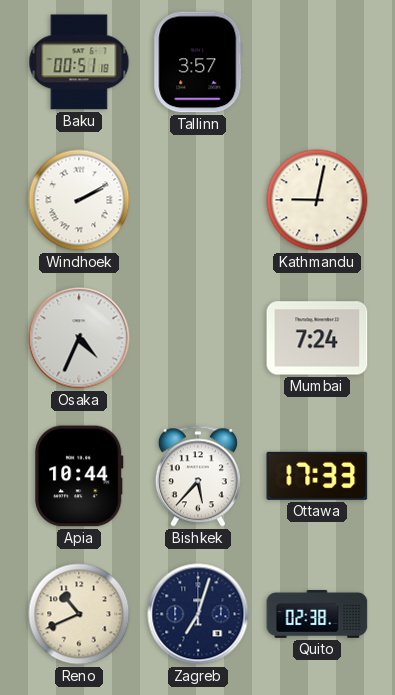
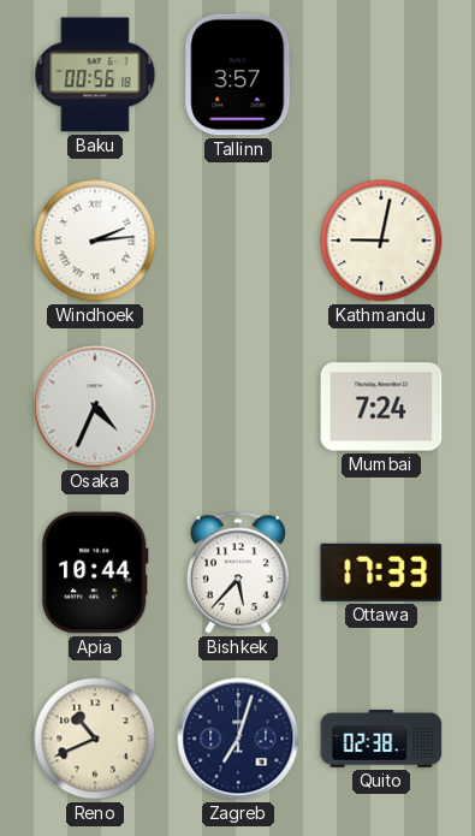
Baku: 00:51 -> 00:56
Windhoek: 2:10 -> 2:14
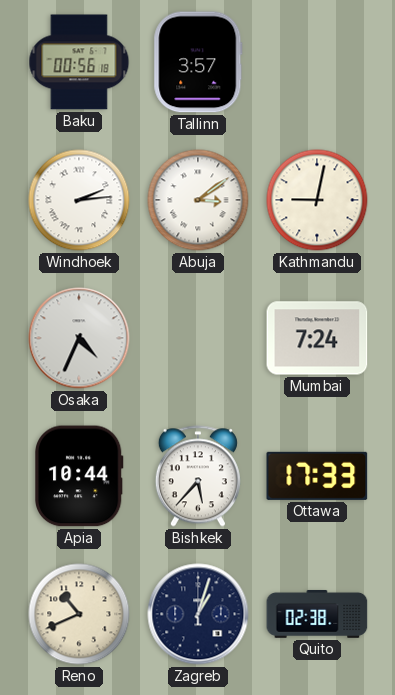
Abuja: none -> 3:09
Zagreb: 7:03 -> 1:03
